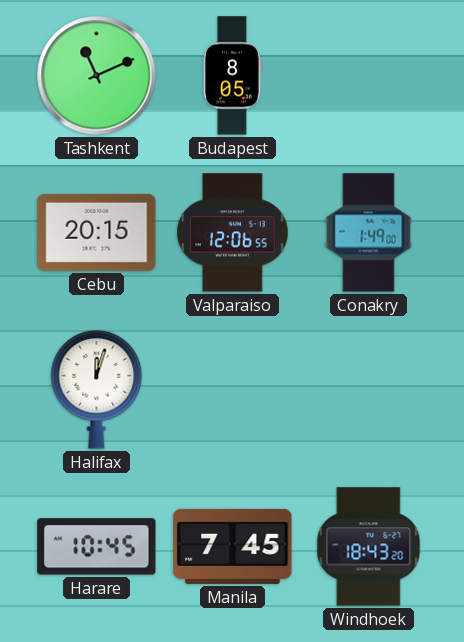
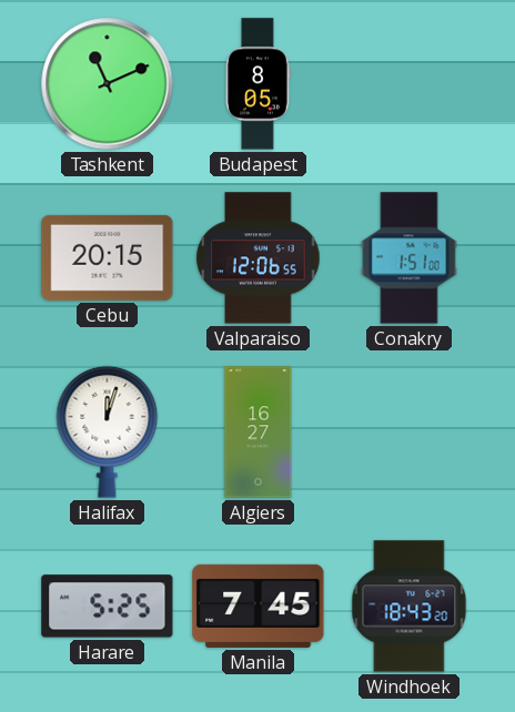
Conakry: 1:49 -> 1:51
Algiers: none -> 16:27
Harare: 10:45 -> 5:25
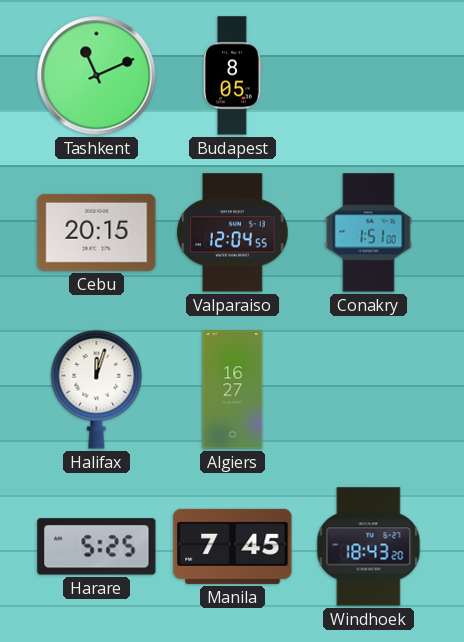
Valparaiso: 12:06 -> 12:04
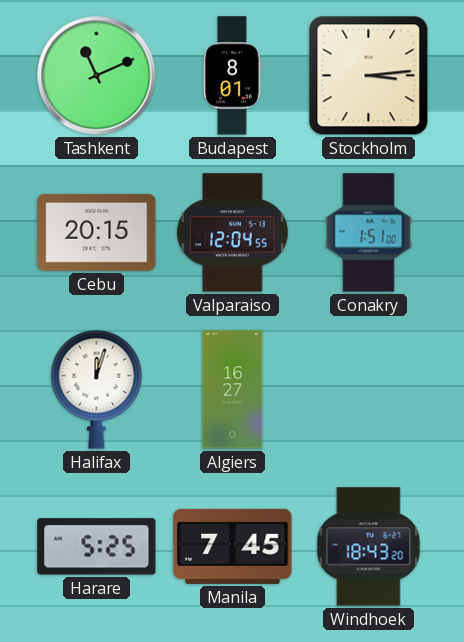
Budapest: 8:05 -> 8:01
Stockholm: none -> 3:14
